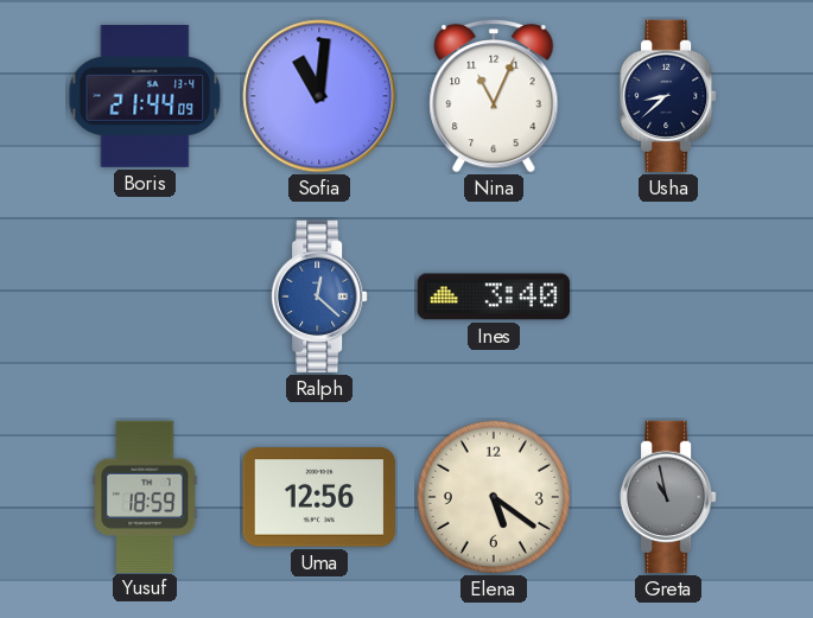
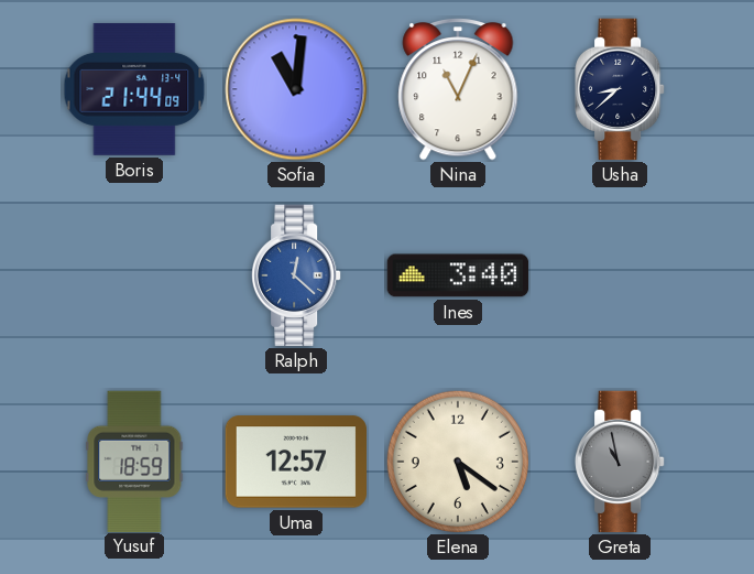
Uma: 12:56 -> 12:57
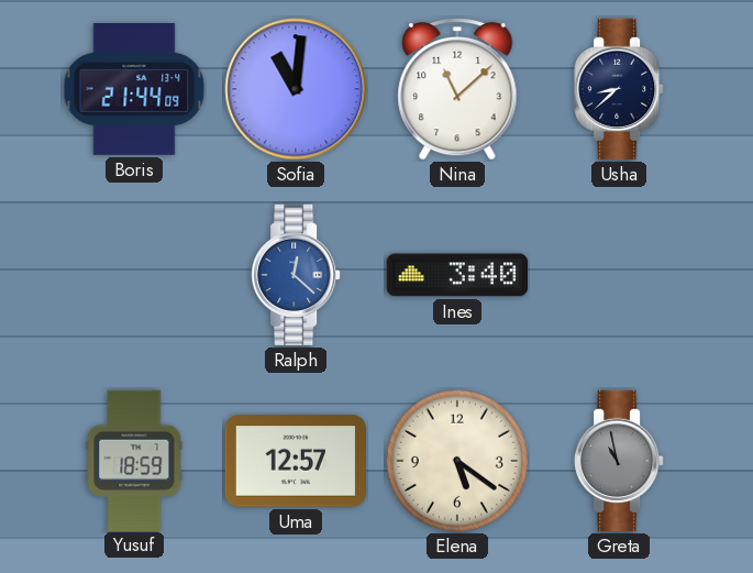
Nina: 11:04 -> 11:08
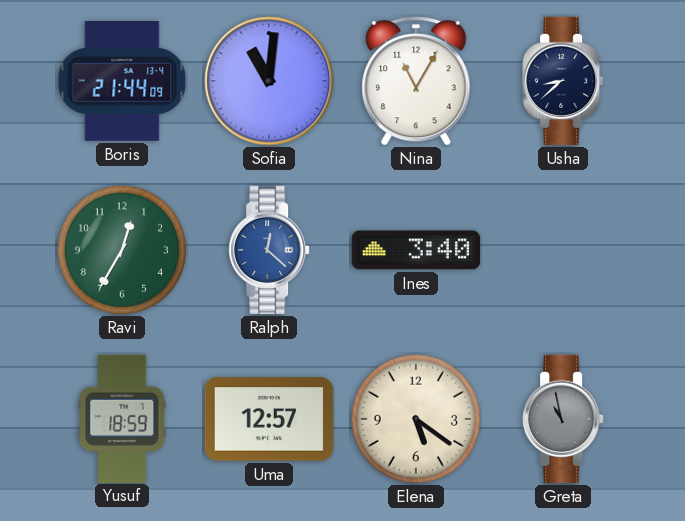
Nina: 11:08 -> 11:05
Ravi: none -> 12:35
